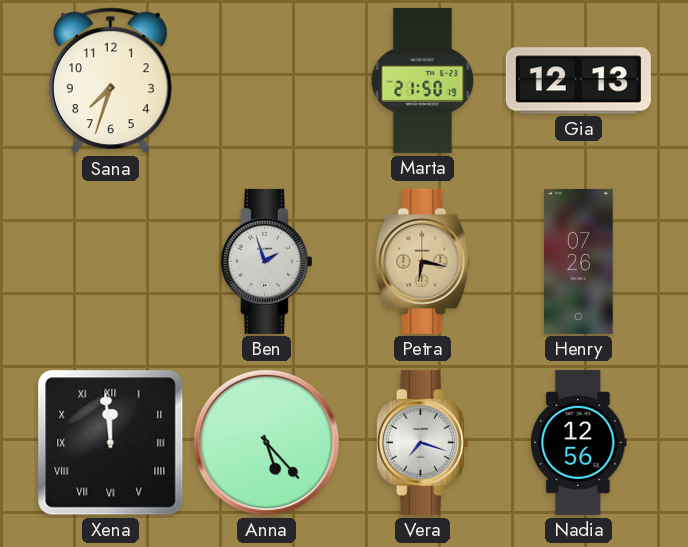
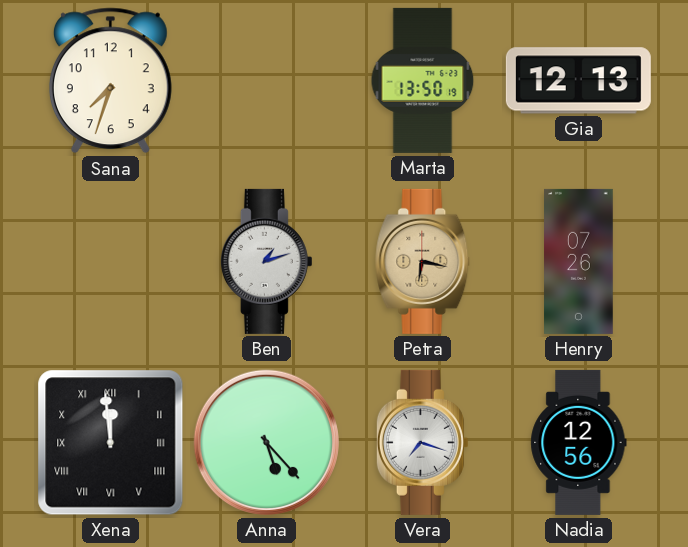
Marta: 21:50 -> 13:50
Ben: 1:57 -> 1:12
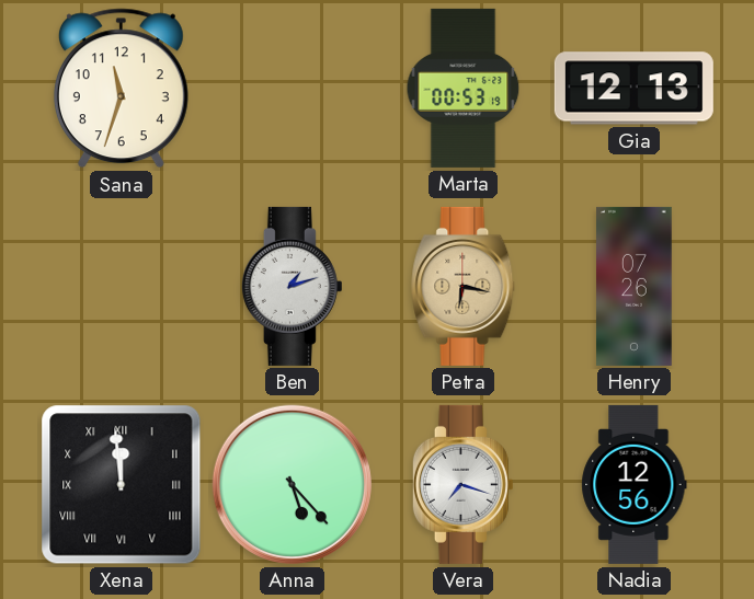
Sana: 7:33 -> 11:33
Marta: 13:50 -> 00:53
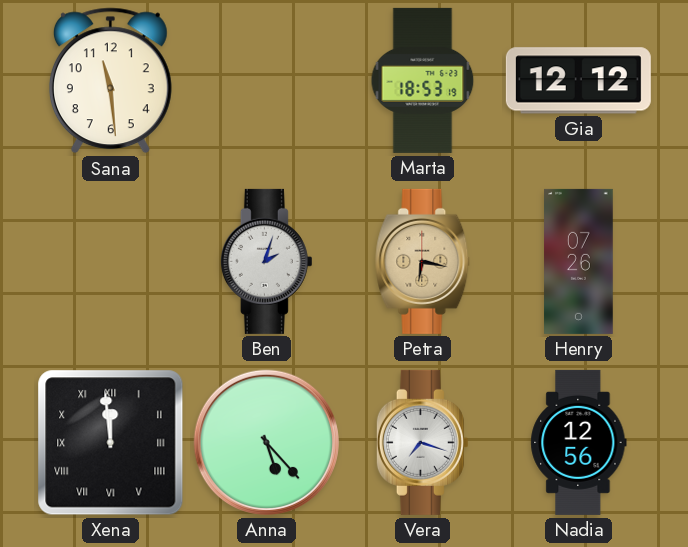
Sana: 11:33 -> 11:29
Marta: 00:53 -> 18:53
Gia: 12:13 -> 12:12
Ben: 1:12 -> 2:03
